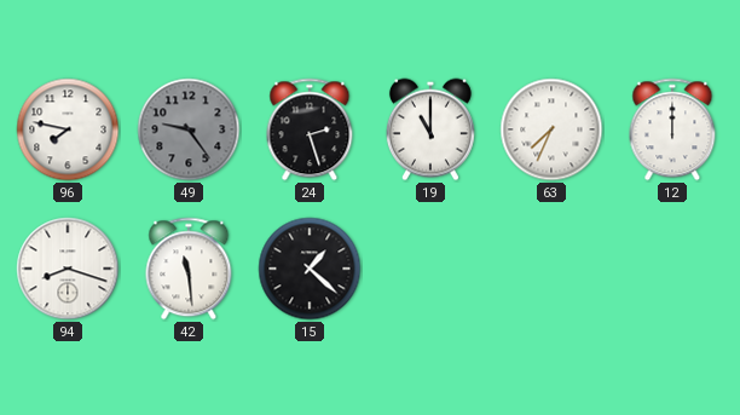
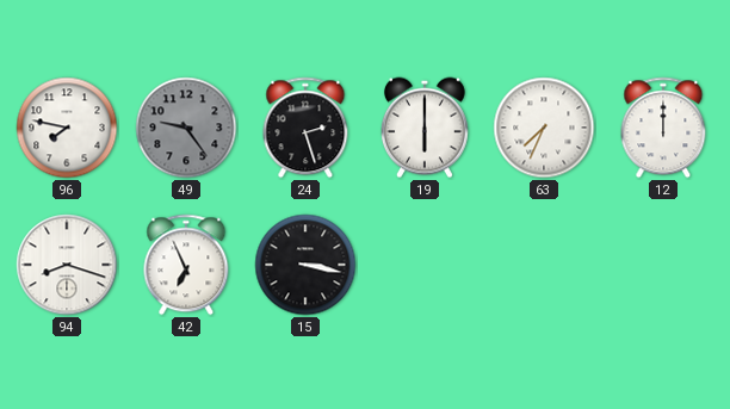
19: 11:00 -> 6:00
42: 11:29 -> 6:56
15: 1:22 -> 3:17
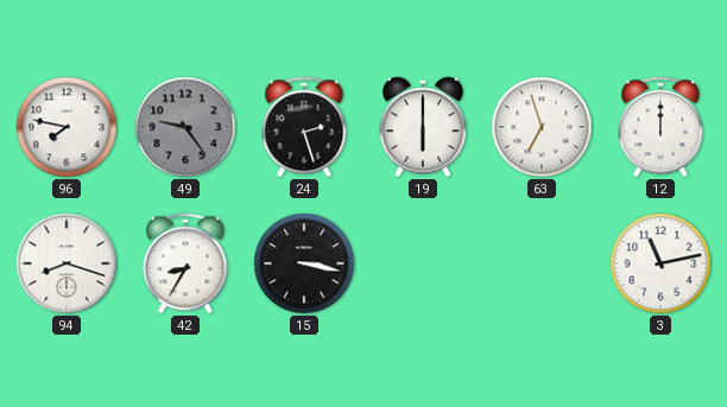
63: 7:34 -> 6:57
42: 6:56 -> 8:35
3: none -> 11:13
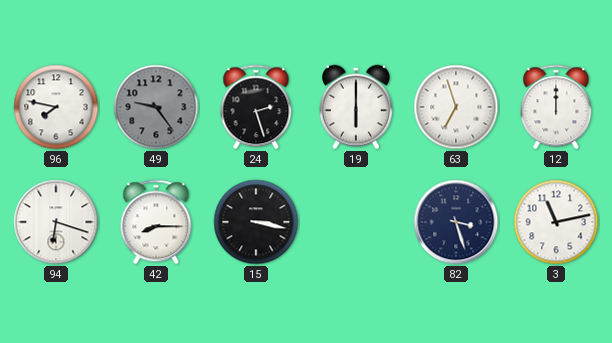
94: 8:18 -> 6:18
42: 8:35 -> 8:15
82: none -> 3:27
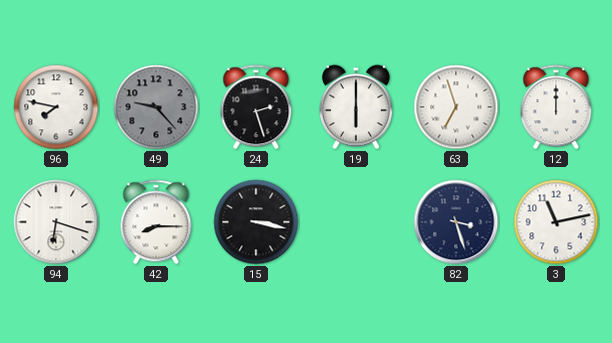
49: 9:24 -> 9:23
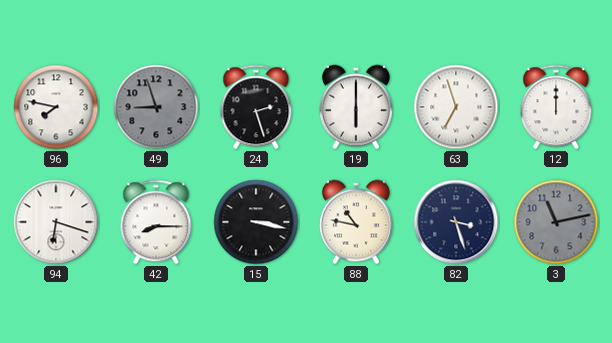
49: 9:23 -> 8:57
88: none -> 10:47
3 dial: white -> grey
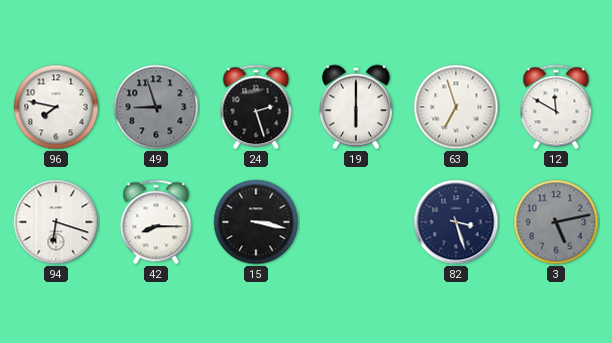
12: 12:00 -> 11:50
88: 10:47 -> none
3: 11:13 -> 5:13
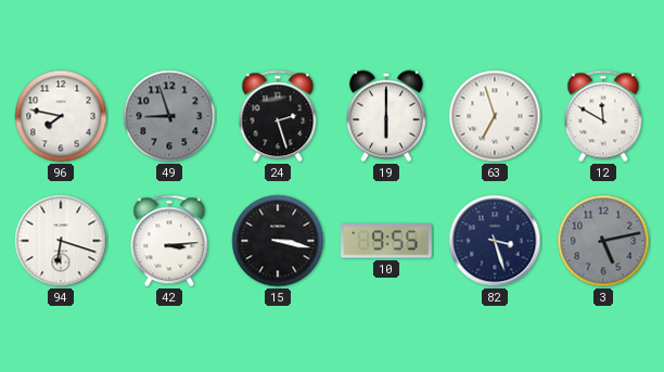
42: 8:15 -> 3:14
10: none -> 9:55
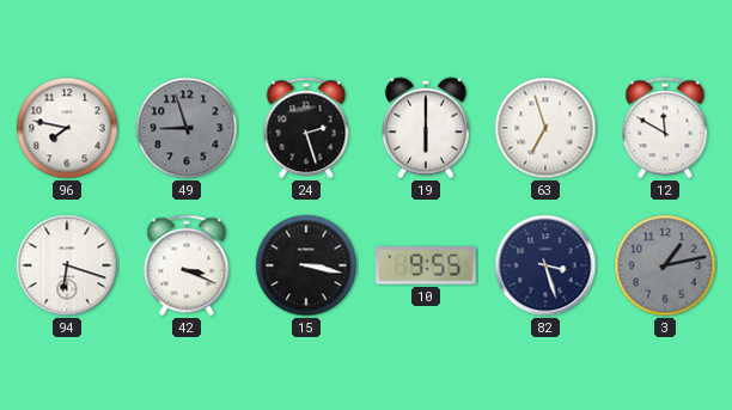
42: 3:14 -> 3:19
3: 5:13 -> 1:13
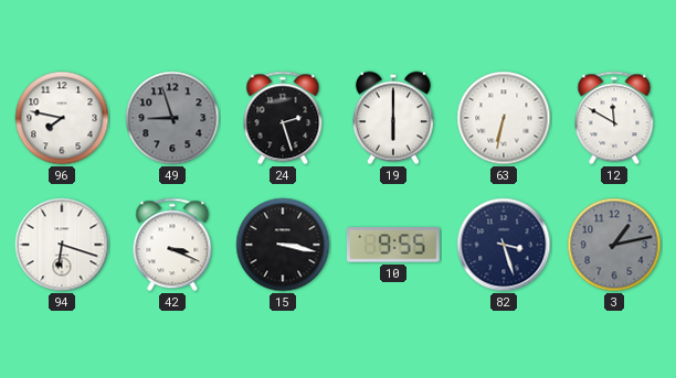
63: 6:57 -> 6:32
